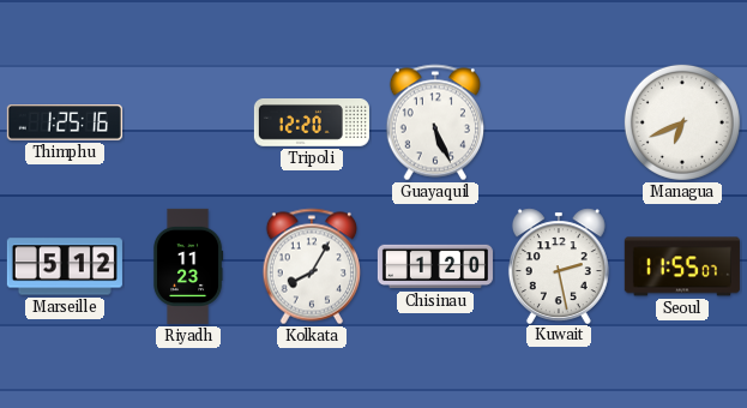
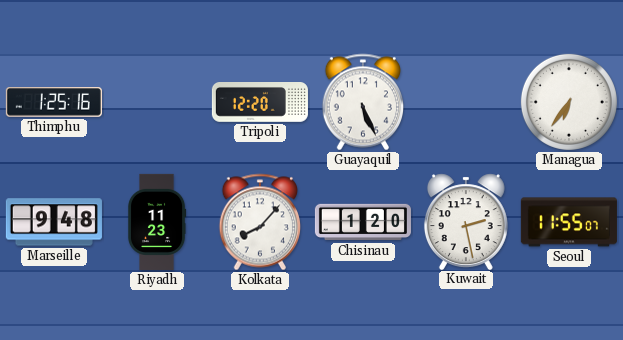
Managua: 6:41 -> 6:36
Marseille: 5:12 -> 9:48
Kolkata: 8:05 -> 8:07
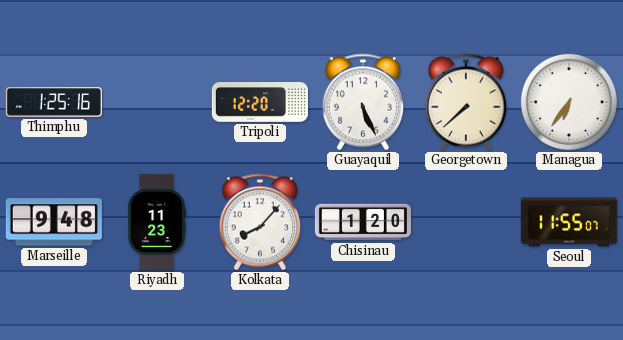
Georgetown: none -> 7:38
Kuwait: 2:28 -> none
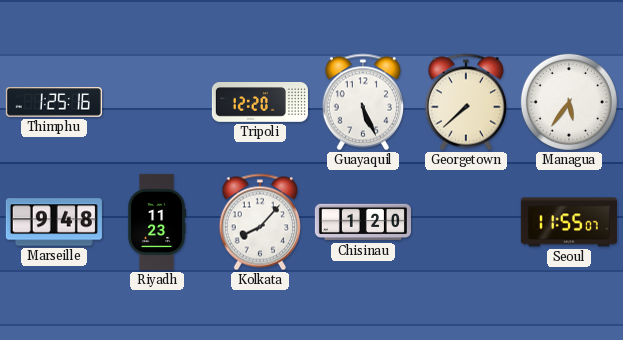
Managua: 6:36 -> 5:36
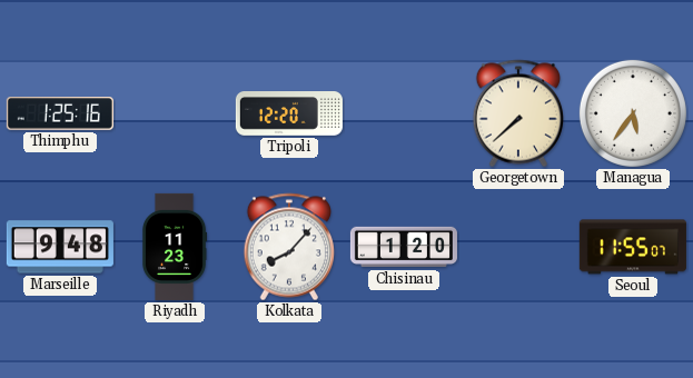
Guayaquil: 5:26 -> none
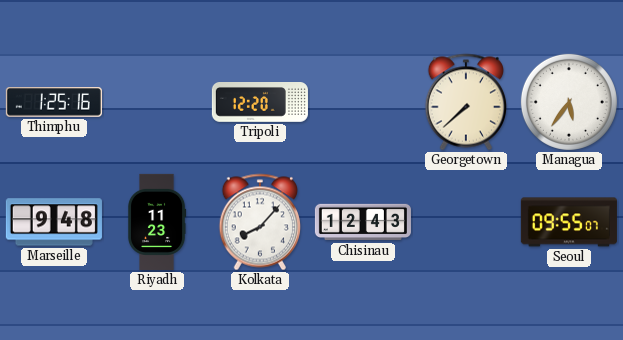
Chisinau: 1:20 -> 12:43
Seoul: 11:55 -> 09:55
